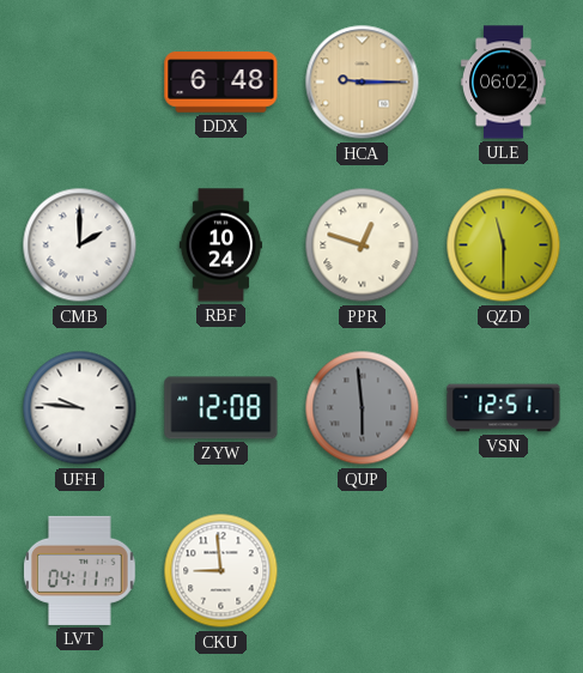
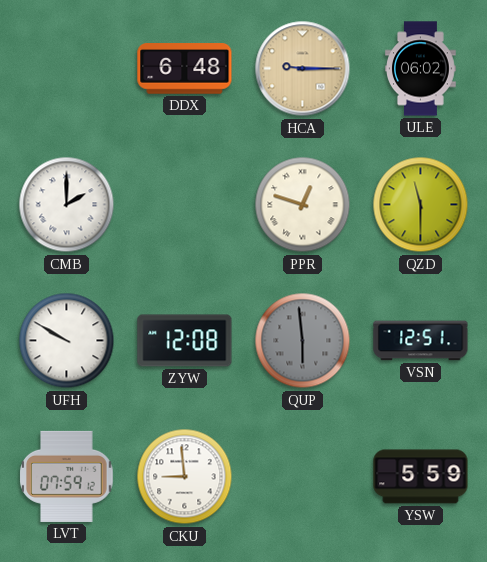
RBF: 10:24 -> none
UFH: 9:46 -> 9:50
LVT: 04:11 -> 07:59
YSW: none -> 5:59
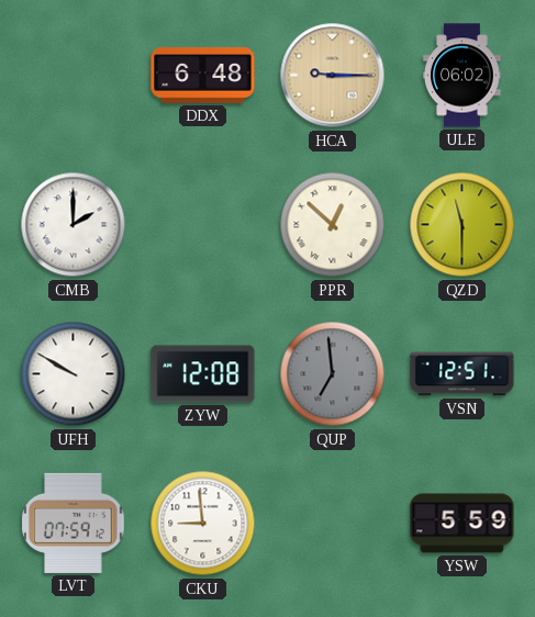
PPR: 12:48 -> 12:52
QUP: 5:59 -> 6:59
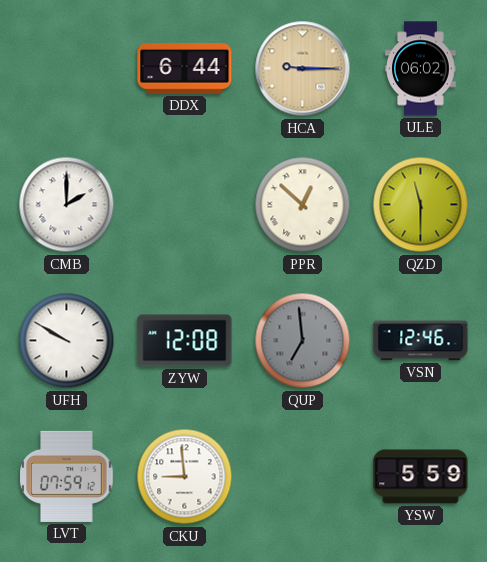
DDX: 6:48 -> 6:44
VSN: 12:51 -> 12:46
